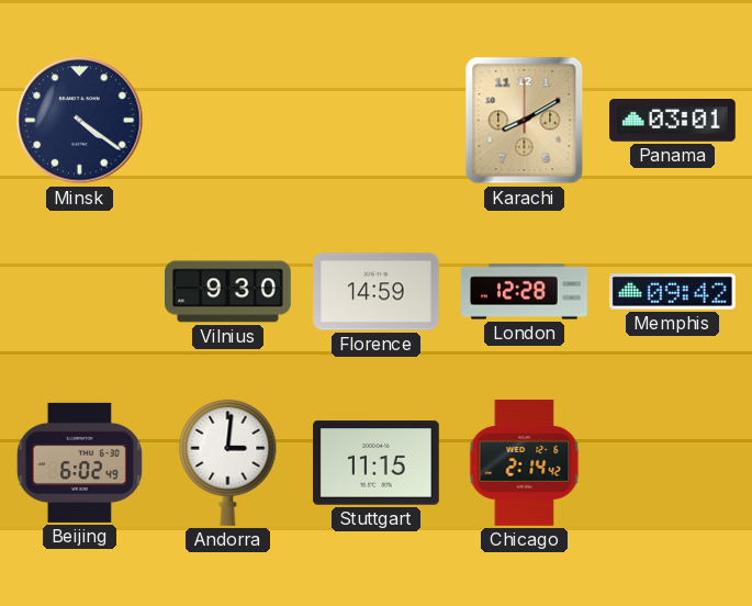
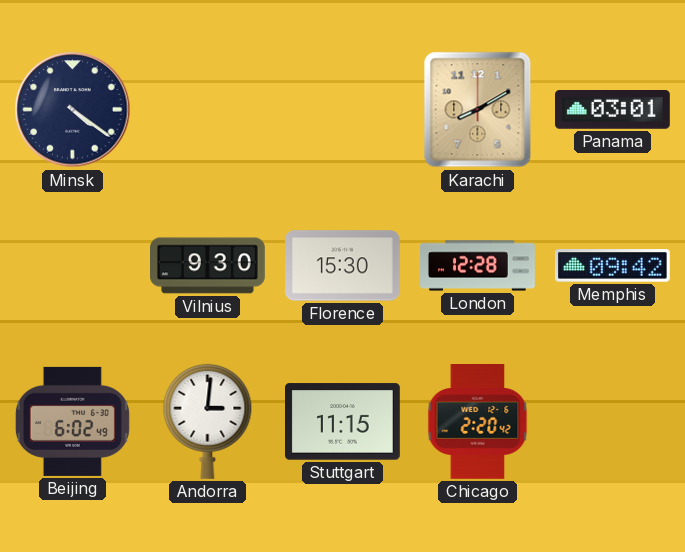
Florence: 14:59 -> 15:30
Chicago: 2:14 -> 2:20
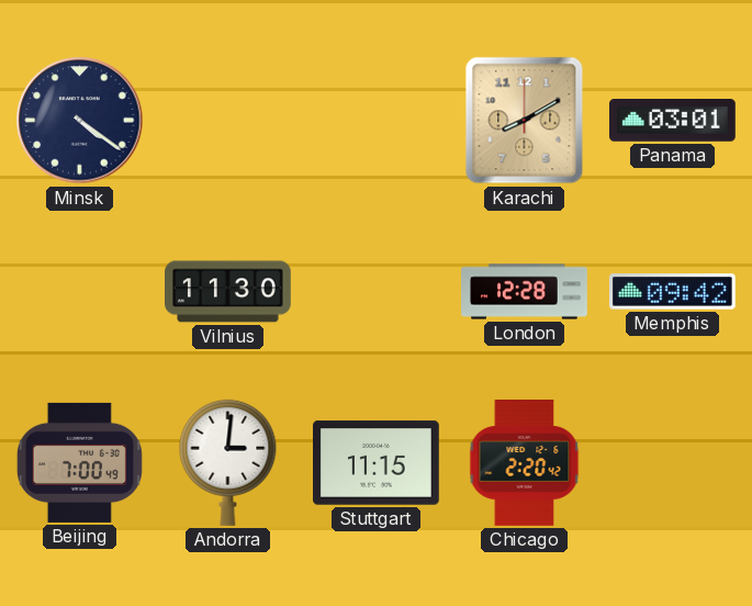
Vilnius: 9:30 -> 11:30
Florence: 15:30 -> none
Beijing: 6:02 -> 7:00
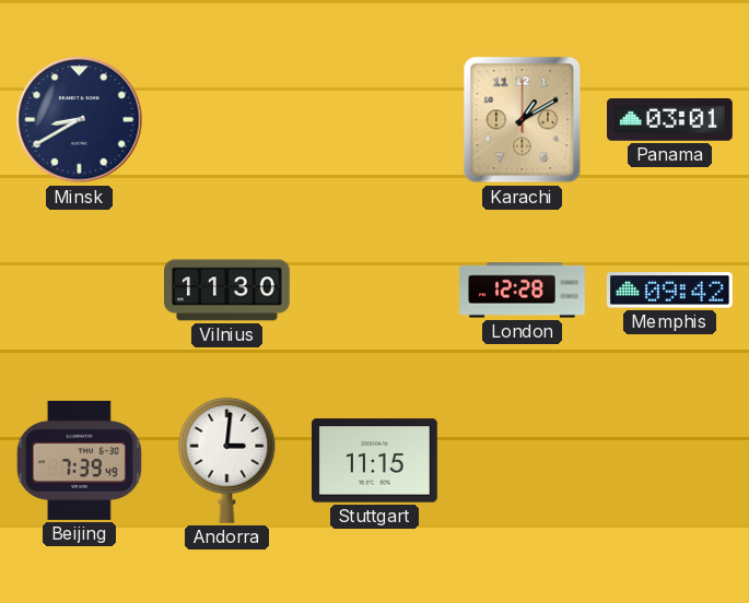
Minsk: 4:21 -> 8:40
Karachi: 8:10 -> 1:10
Beijing: 7:00 -> 7:39
Chicago: 2:20 -> none
